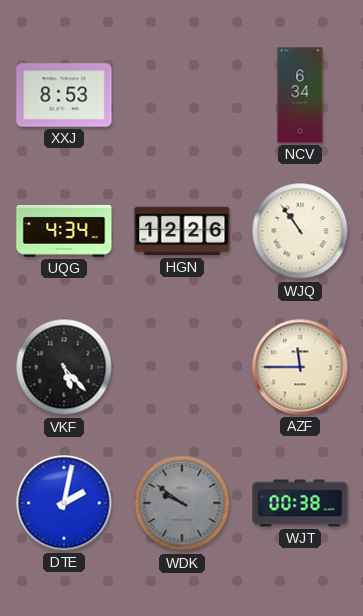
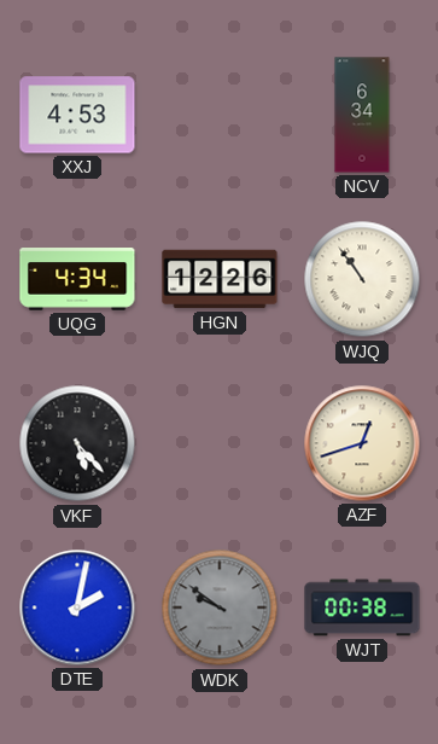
XXJ: 8:53 -> 4:53
AZF: 11:45 -> 12:42
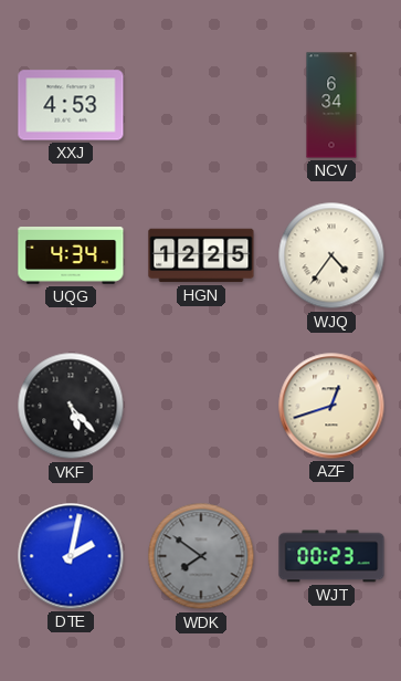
HGN: 12:26 -> 12:25
WJQ: 10:54 -> 4:36
WDK: 9:51 -> 7:51
WJT: 00:38 -> 00:23
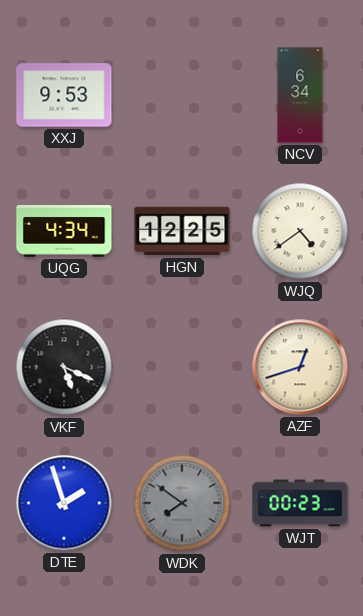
XXJ: 4:53 -> 9:53
WJQ: 4:36 -> 4:39
VKF: 5:23 -> 5:19
DTE: 2:02 -> 1:57
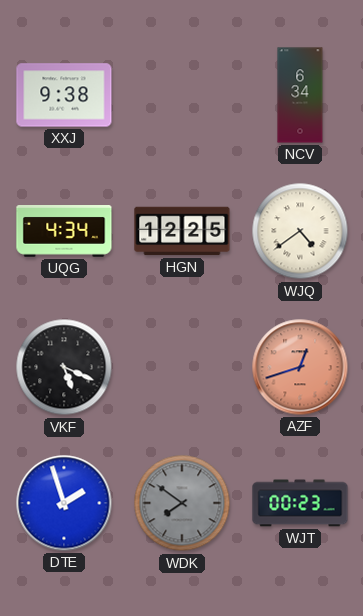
XXJ: 9:53 -> 9:38
AZF dial: cream -> salmon
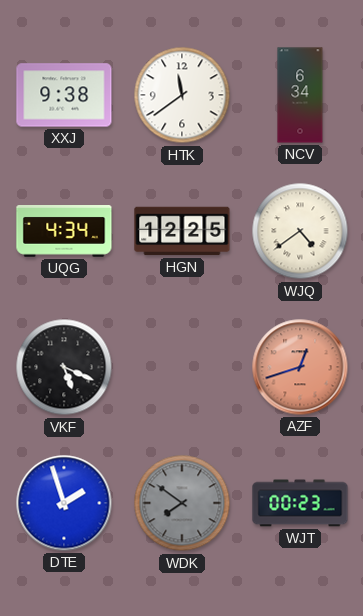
HTK: none -> 11:39
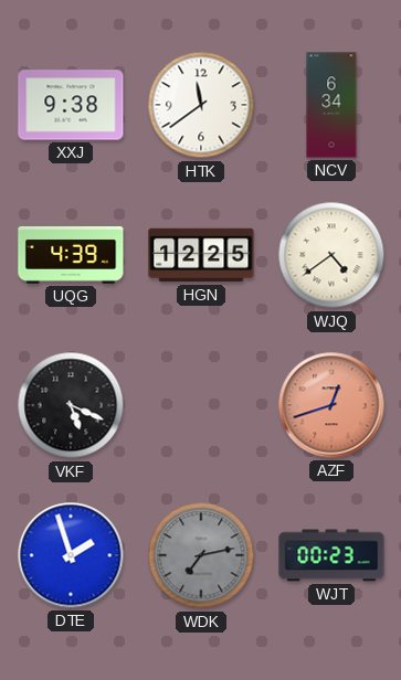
UQG: 4:34 -> 4:39
WDK: 7:51 -> 7:13
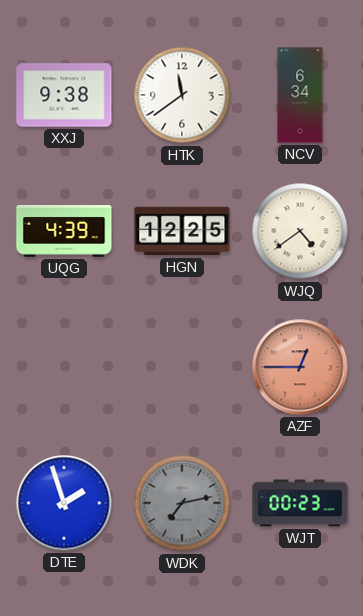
VKF: 5:19 -> none
AZF: 12:42 -> 12:45
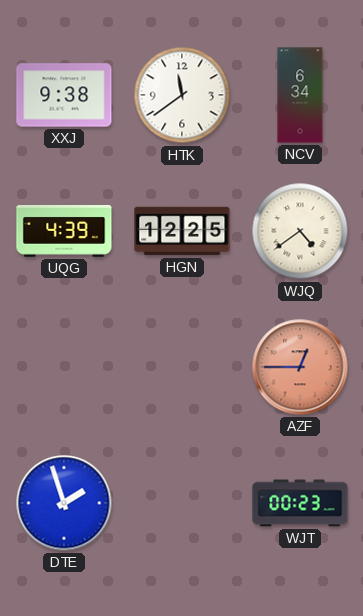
WDK: 7:13 -> none
